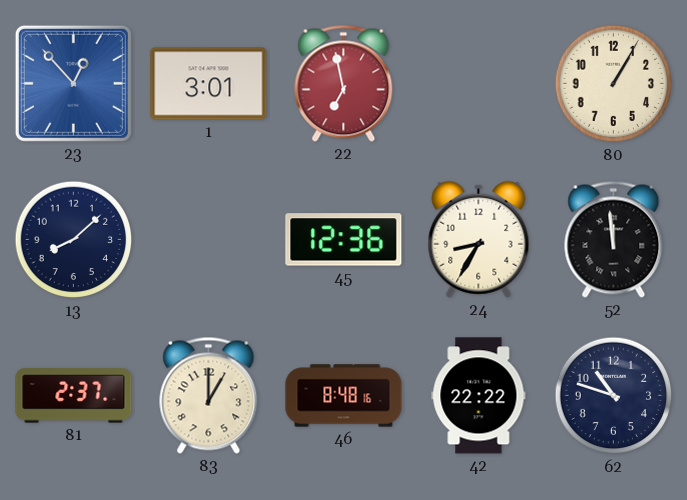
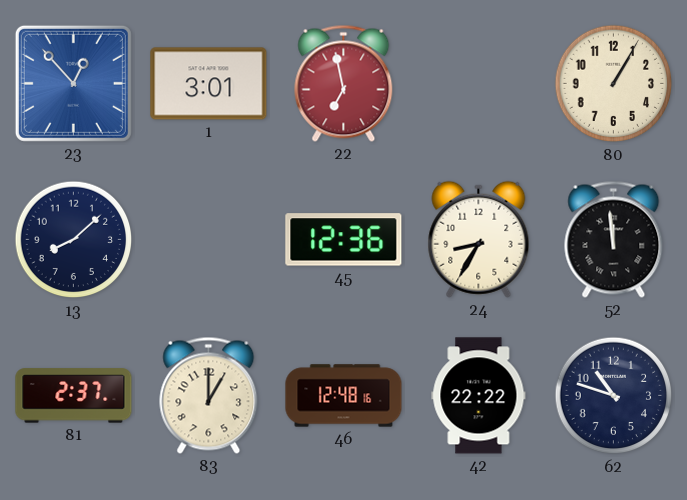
46: 8:48 -> 12:48
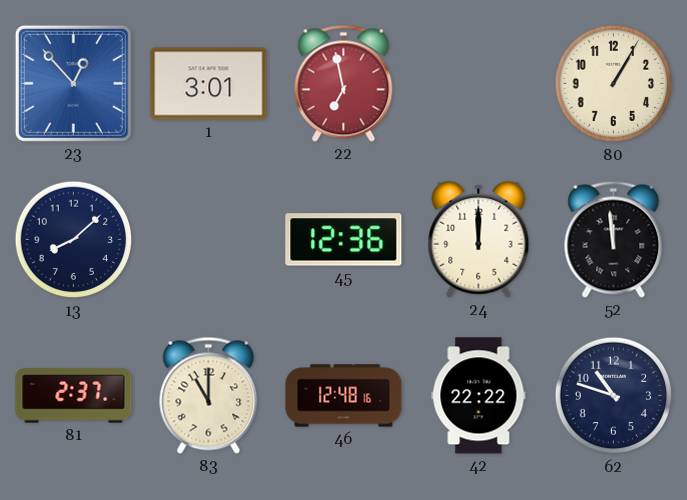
24: 8:35 -> 12:00
83: 1:00 -> 11:00
